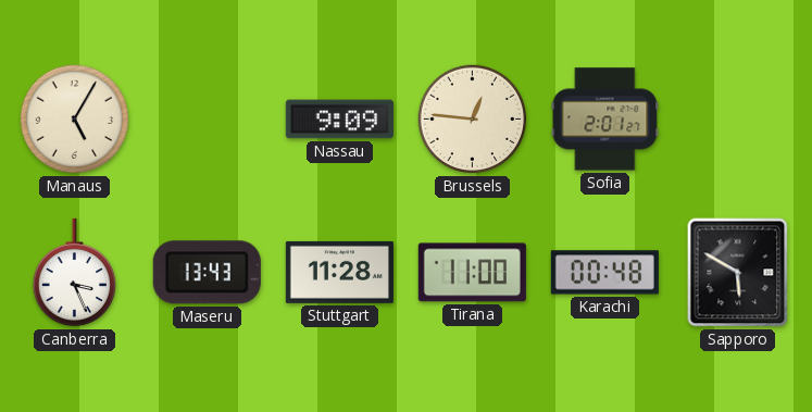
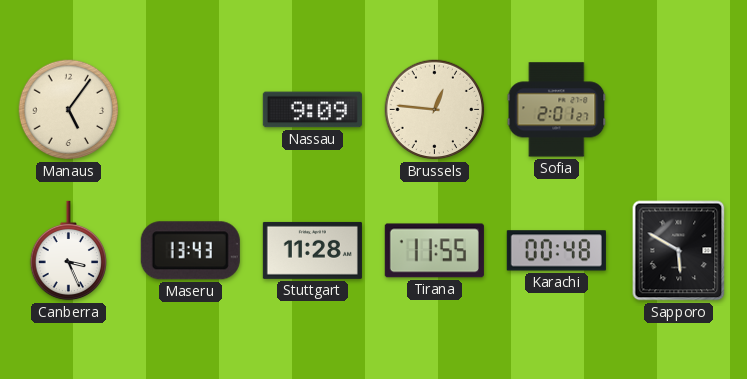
Manaus: 5:05 -> 5:06
Tirana: 11:00 -> 11:55
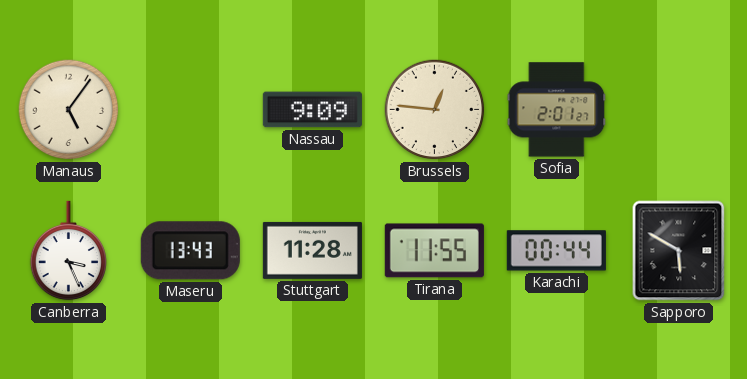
Karachi: 00:48 -> 00:44
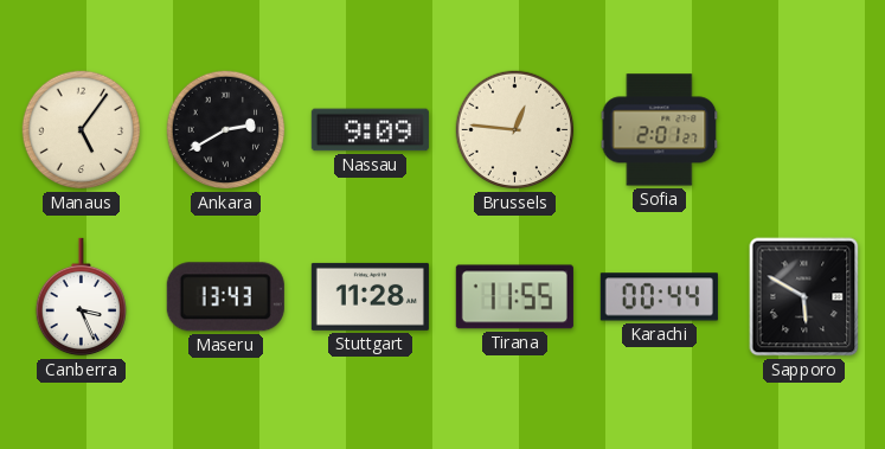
Ankara: none -> 2:40
